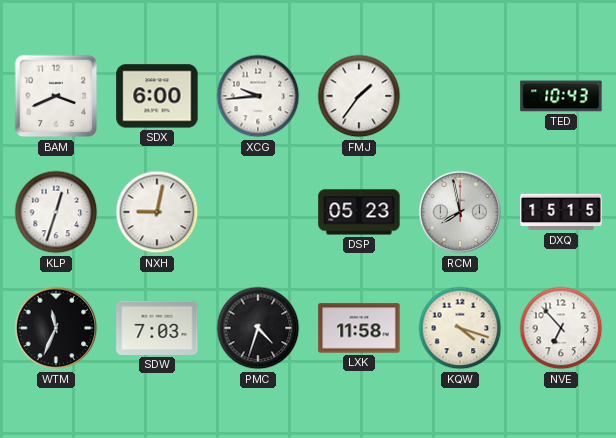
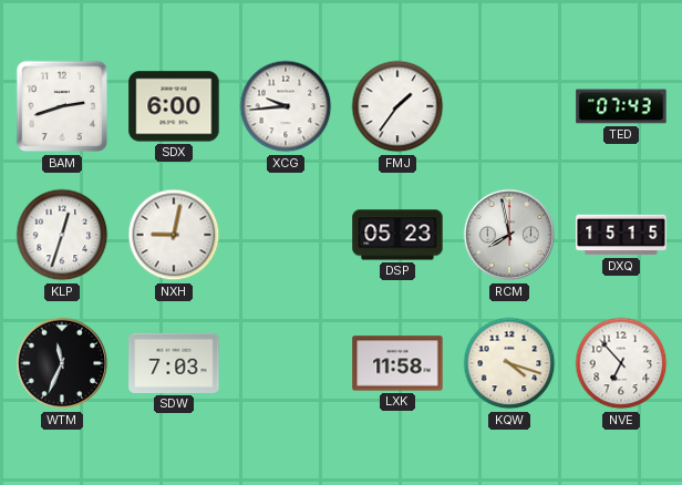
BAM: 3:41 -> 2:42
TED: 10:43 -> 07:43
PMC: 4:33 -> none
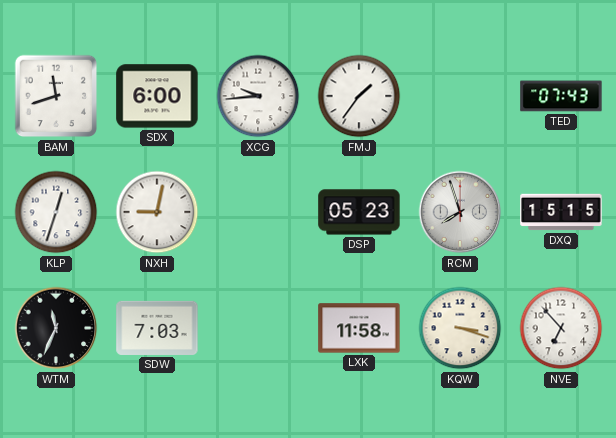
BAM: 2:42 -> 11:42
RCM: 7:58 -> 7:57
KQW: 4:18 -> 3:18
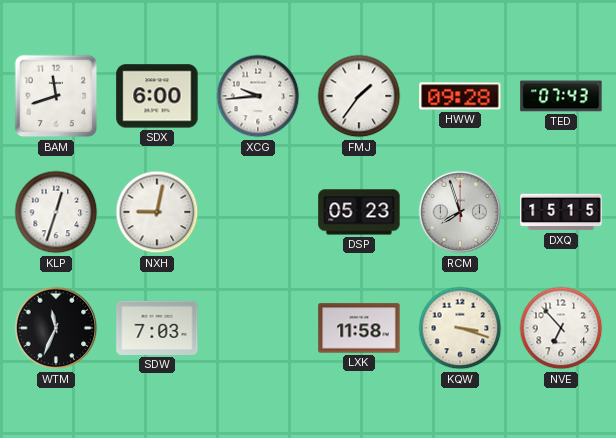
HWW: none -> 09:28
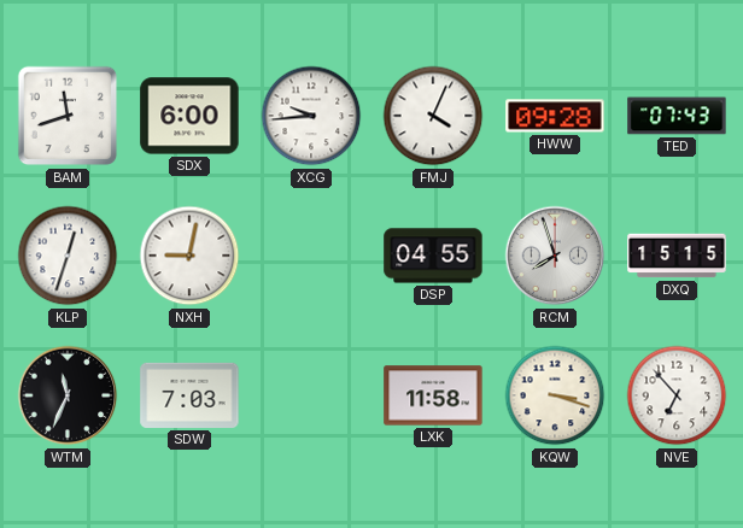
FMJ: 1:36 -> 4:04
DSP: 05:23 -> 04:55
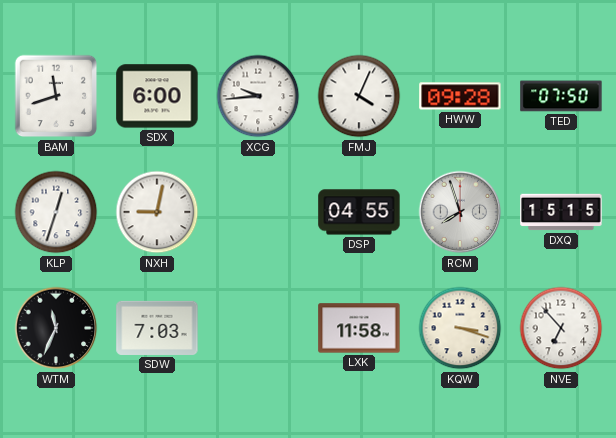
TED: 07:43 -> 07:50
